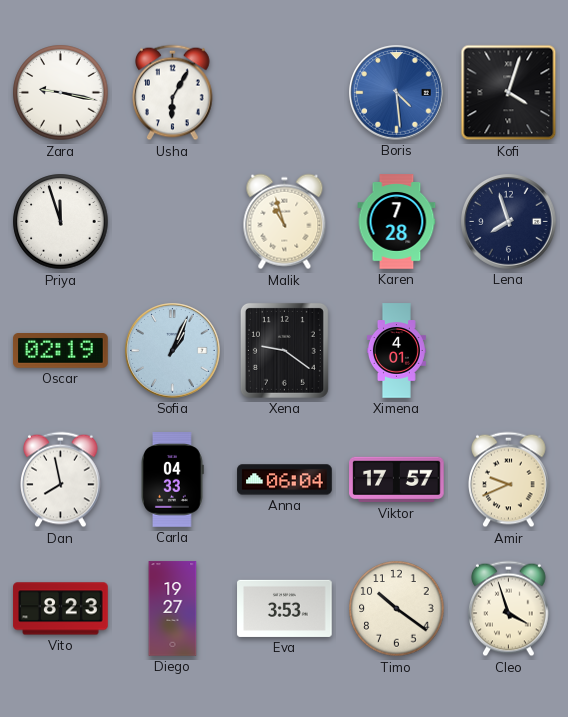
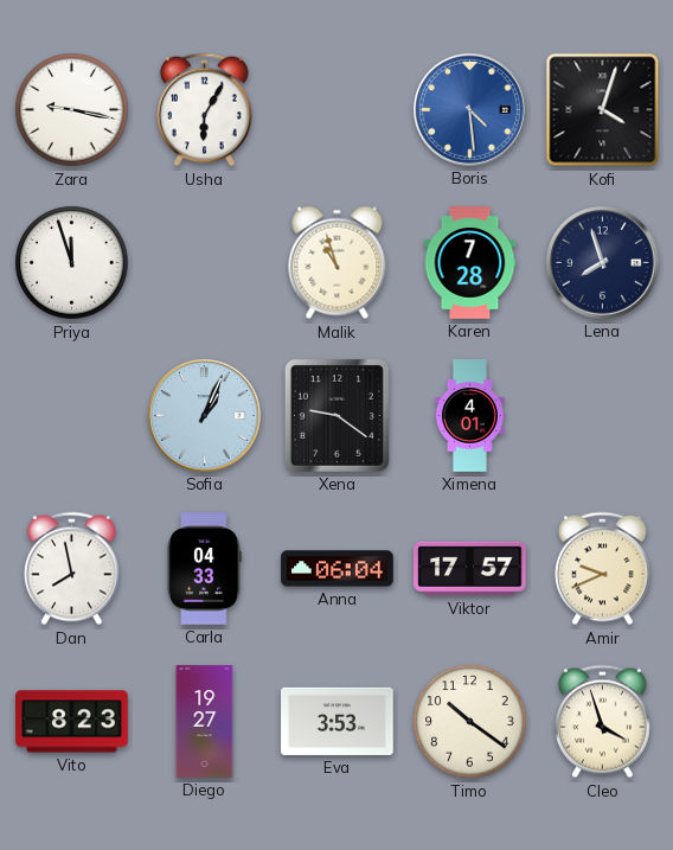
Oscar: 02:19 -> none
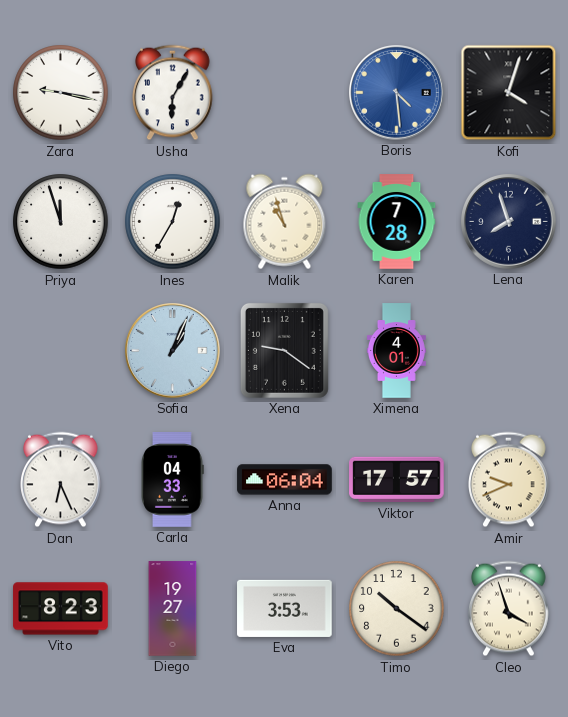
Ines: none -> 12:35
Dan: 7:58 -> 6:26
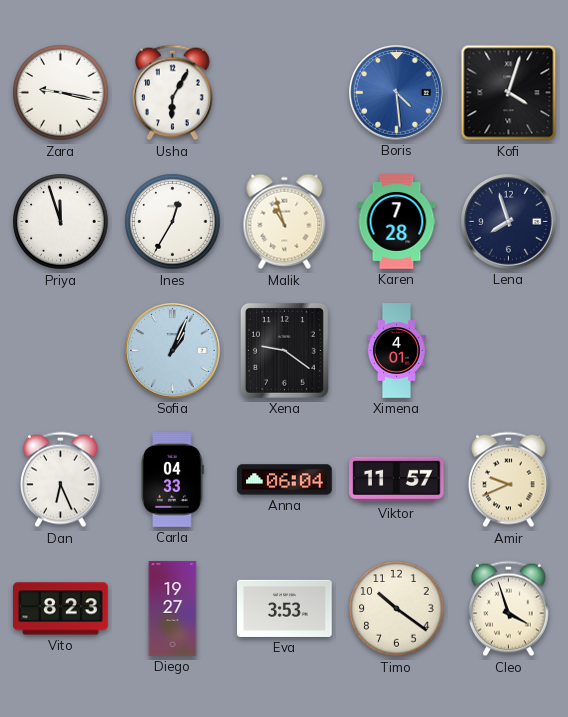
Viktor: 17:57 -> 11:57
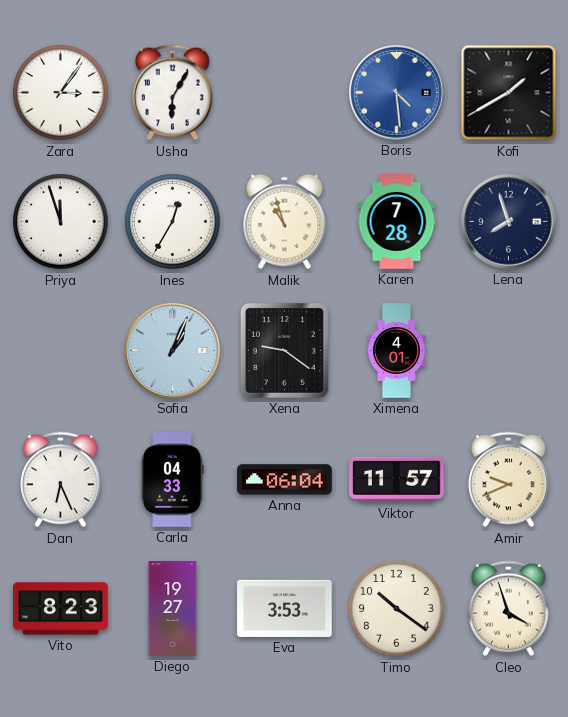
Zara: 9:17 -> 3:06
Kofi: 4:03 -> 1:40
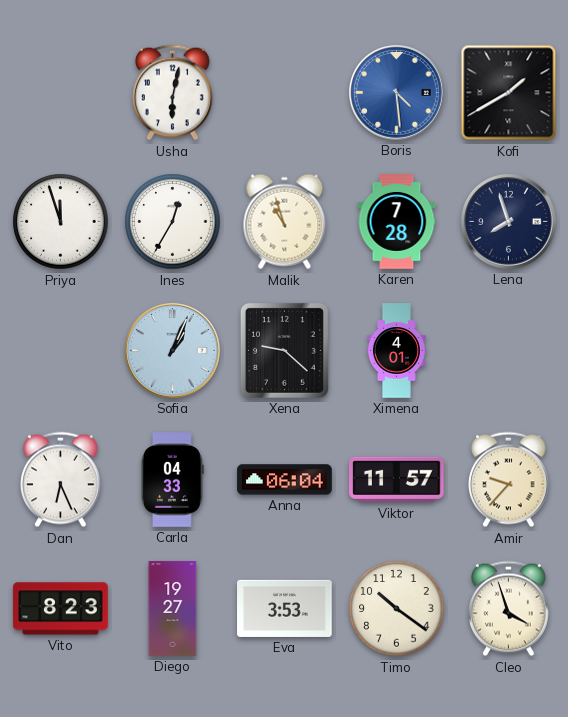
Zara: 3:06 -> none
Usha: 6:05 -> 6:02
Xena: 9:21 -> 9:22
Amir: 9:41 -> 9:37
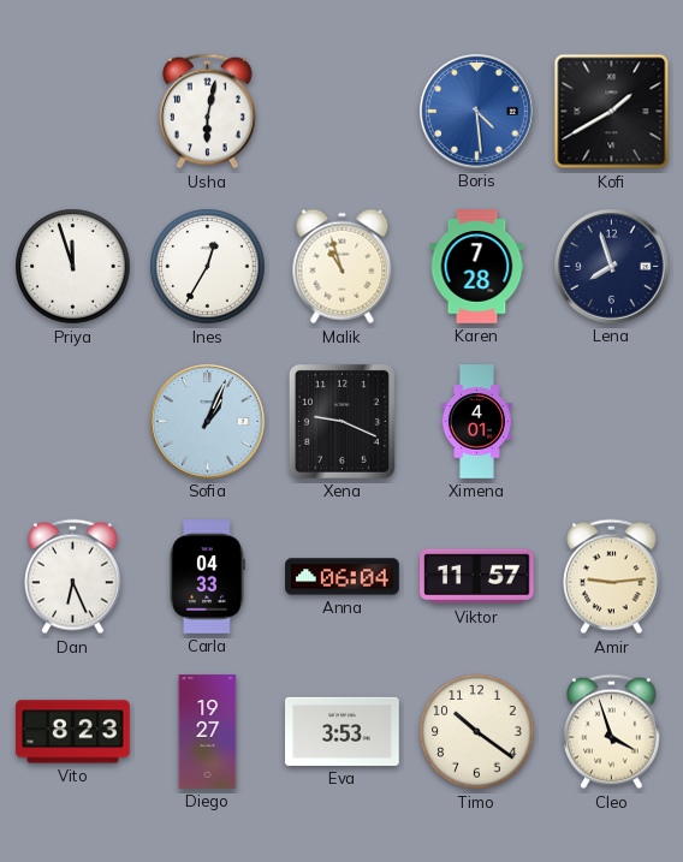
Xena: 9:22 -> 9:19
Amir: 9:37 -> 9:14
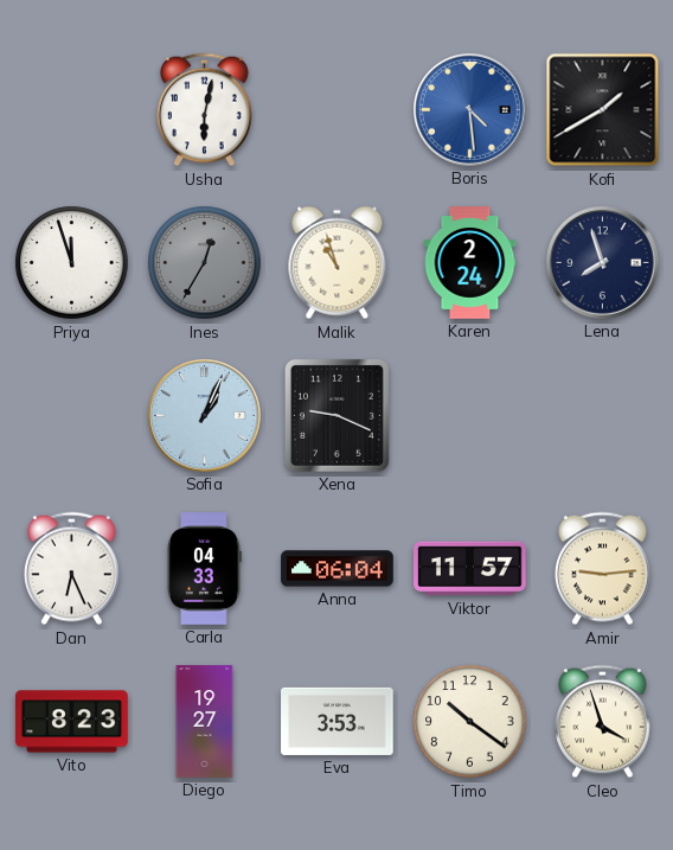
Ines dial: white -> grey
Karen: 7:28 -> 2:24
Ximena: 4:01 -> none
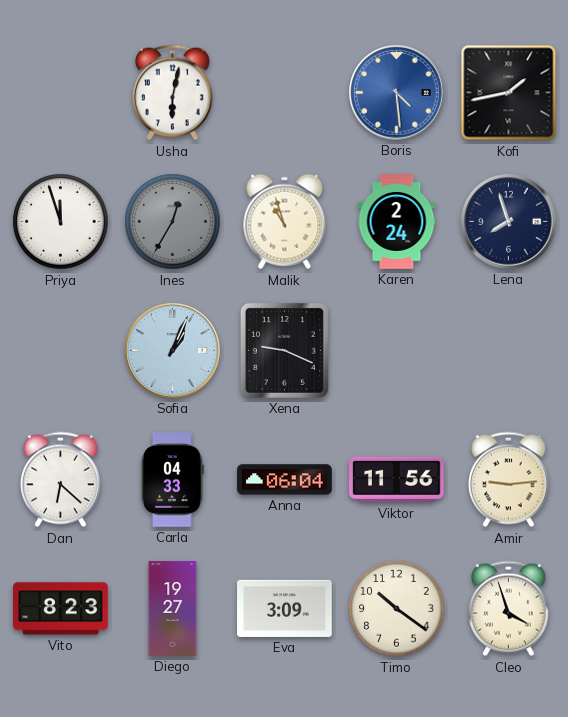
Kofi: 1:40 -> 1:43
Dan: 6:26 -> 6:22
Viktor: 11:57 -> 11:56
Eva: 3:53 -> 3:09
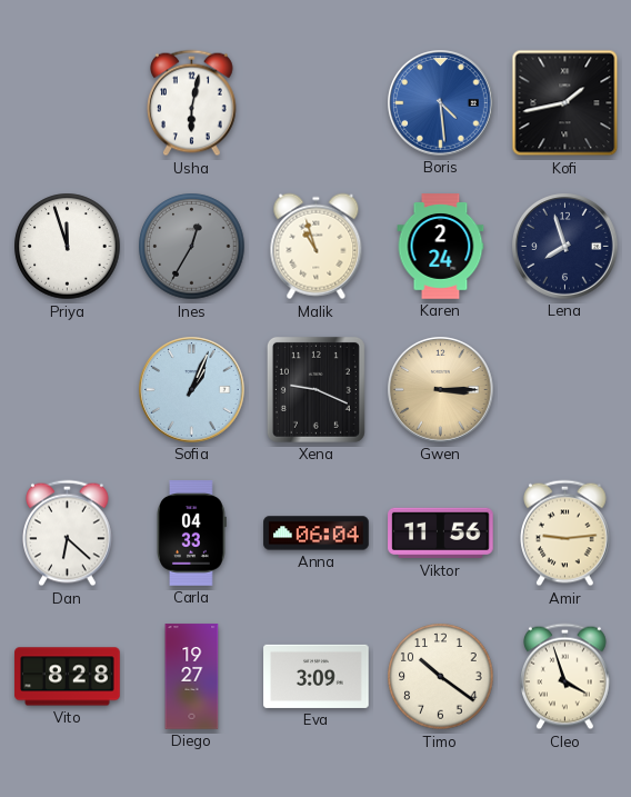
Gwen: none -> 3:15
Vito: 8:23 -> 8:28
